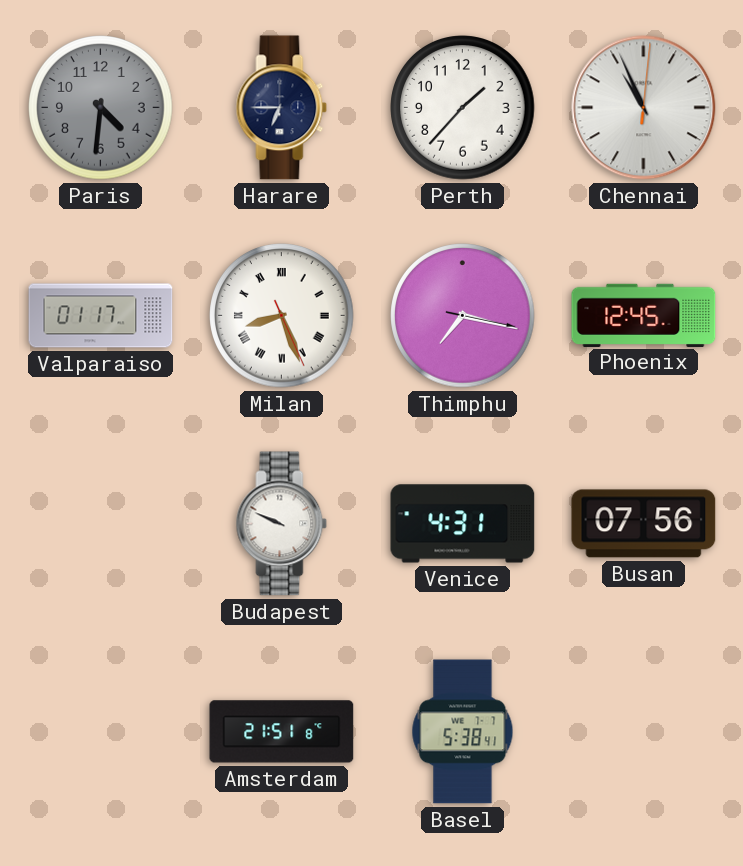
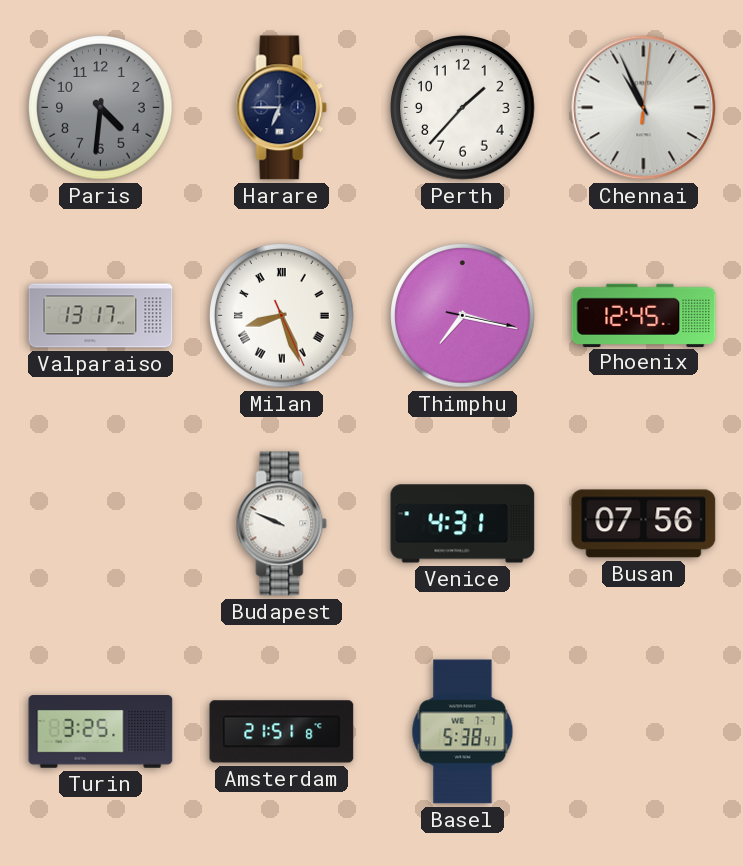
Valparaiso: 01:17 -> 13:17
Turin: none -> 3:25
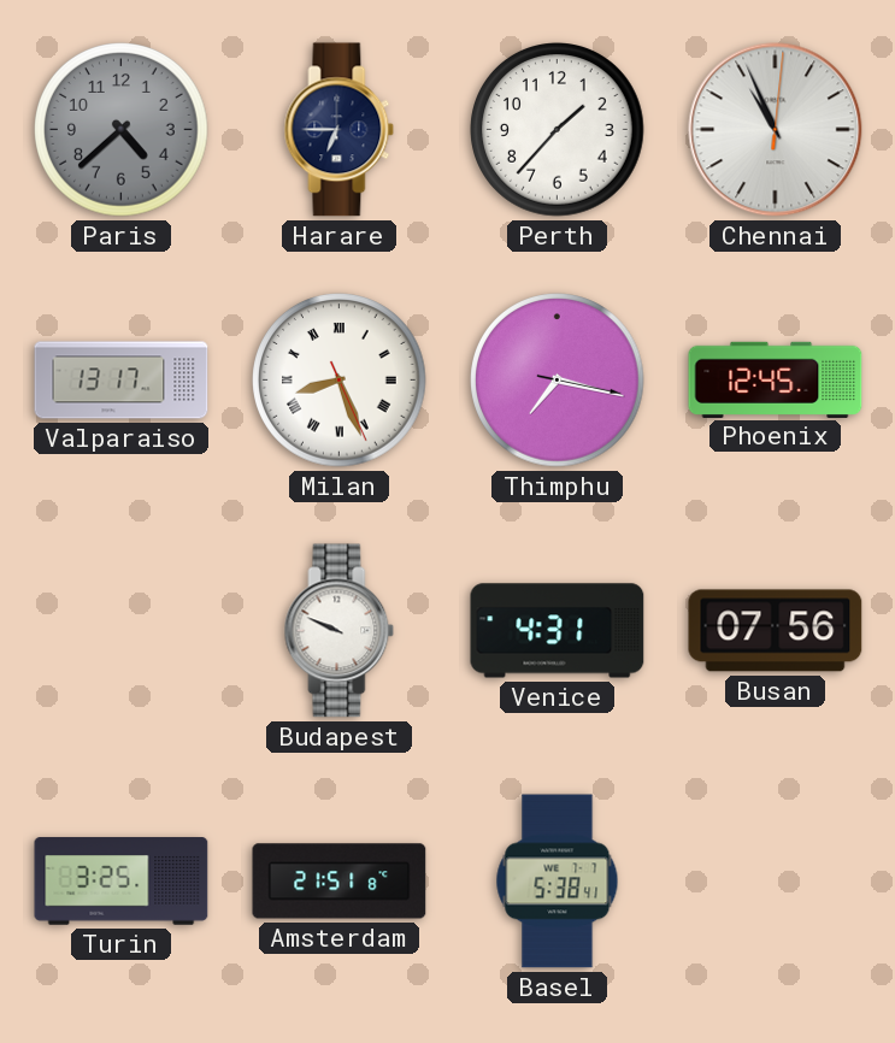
Paris: 4:31 -> 4:38
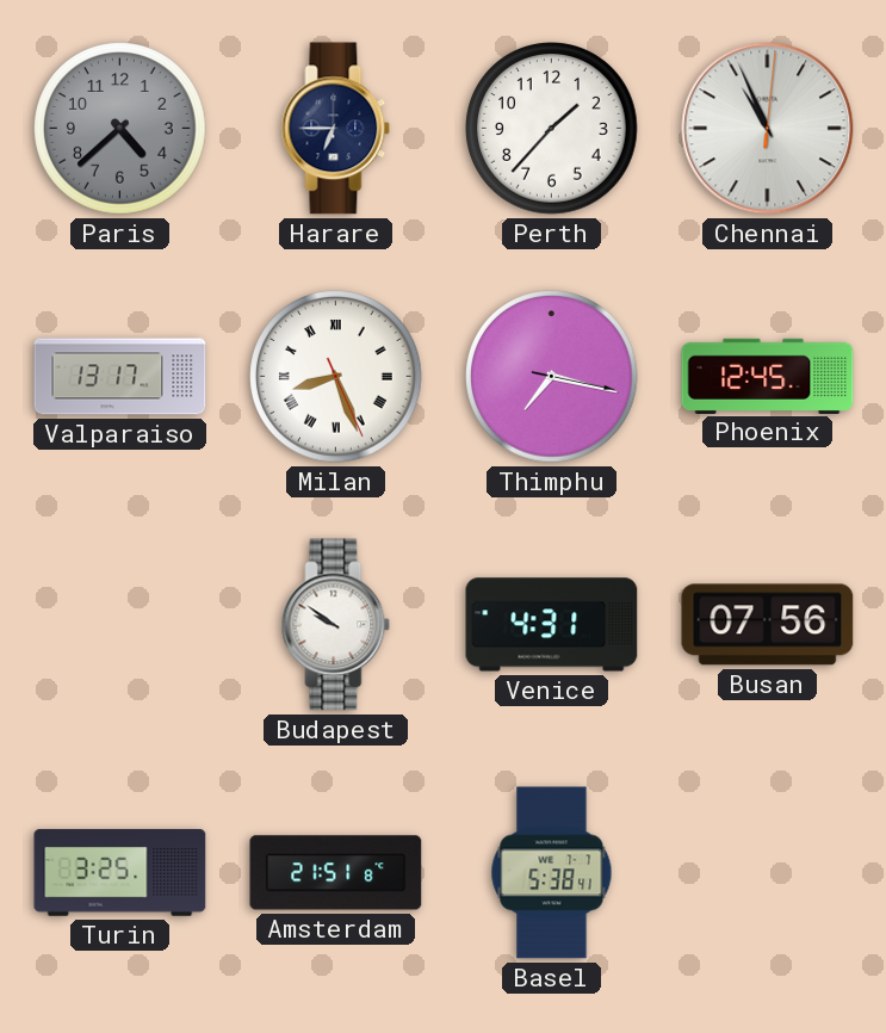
Budapest: 9:49 -> 9:51
